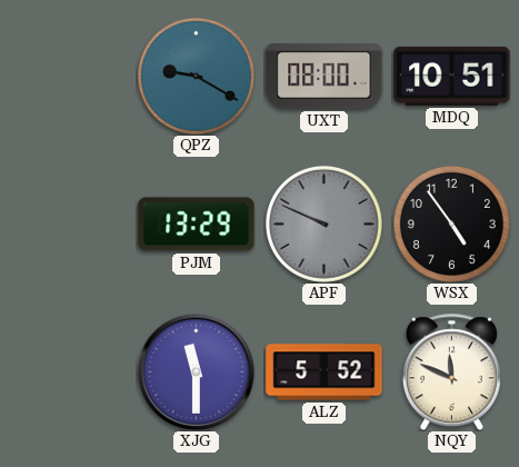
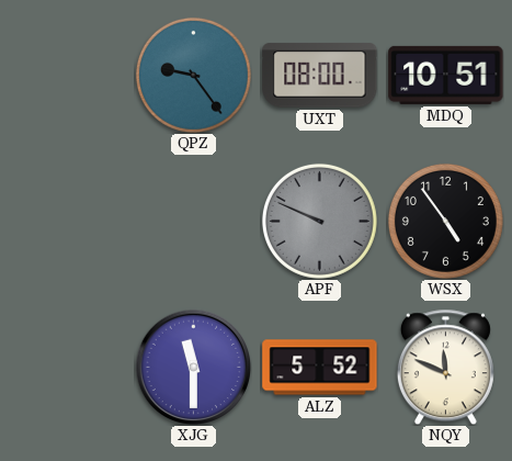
QPZ: 9:20 -> 9:24
PJM: 13:29 -> none
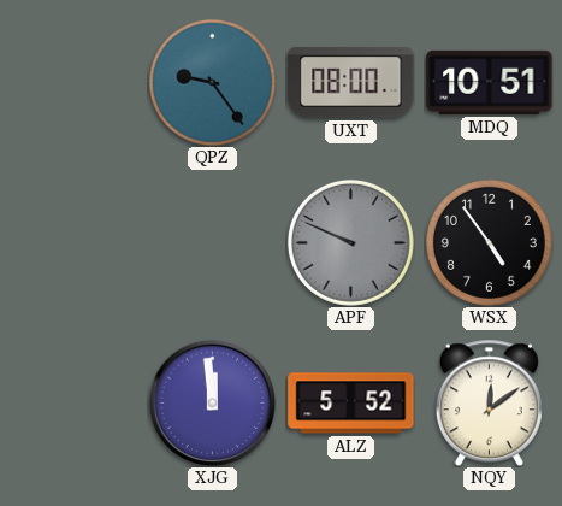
XJG: 11:30 -> 11:59
NQY: 11:49 -> 12:09
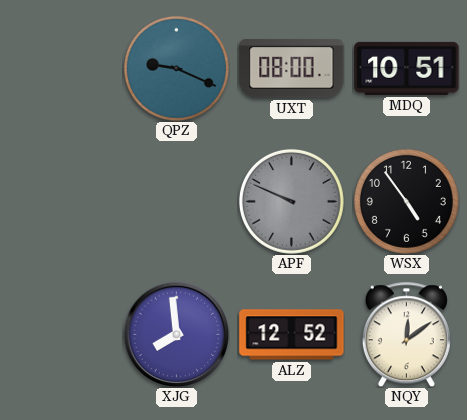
QPZ: 9:24 -> 9:19
XJG: 11:59 -> 7:59
ALZ: 5:52 -> 12:52
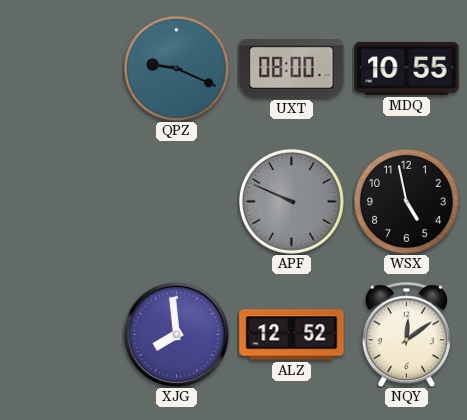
MDQ: 10:51 -> 10:55
WSX: 4:54 -> 4:58
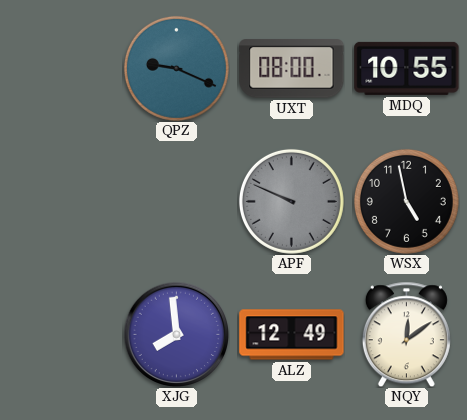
ALZ: 12:52 -> 12:49
